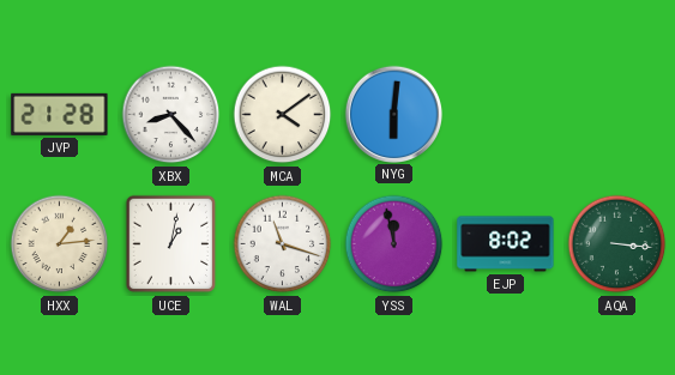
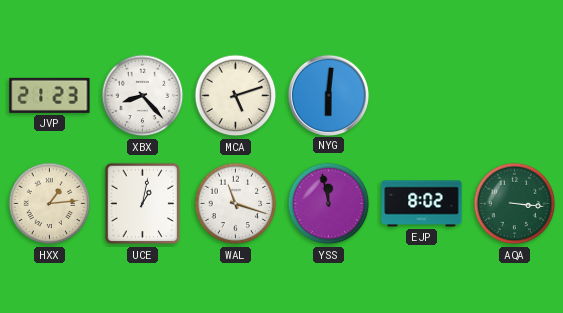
JVP: 21:28 -> 21:23
MCA: 4:09 -> 5:12
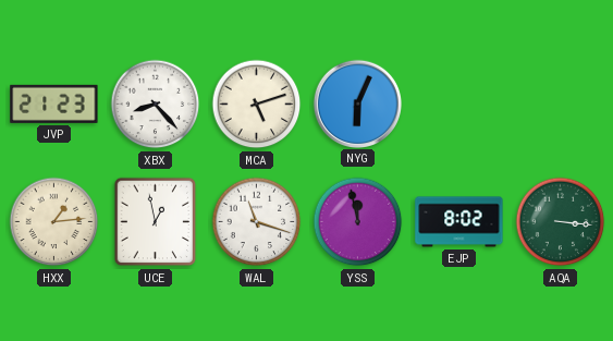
NYG: 6:01 -> 6:04
UCE: 1:02 -> 12:58
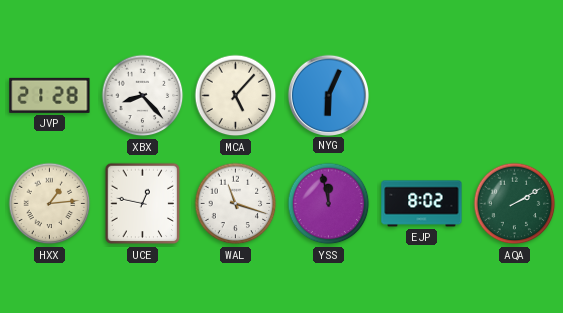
JVP: 21:23 -> 21:28
MCA: 5:12 -> 5:07
UCE: 12:58 -> 12:47
AQA: 3:16 -> 2:10
